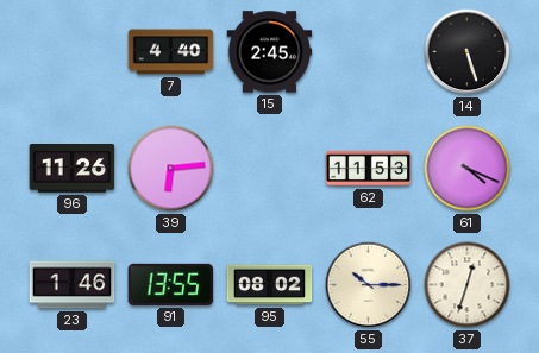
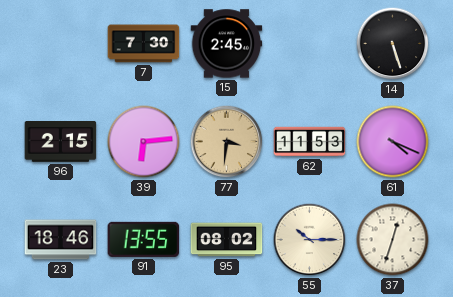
7: 4:40 -> 7:30
96: 11:26 -> 2:15
77: none -> 3:31
23: 1:46 -> 18:46
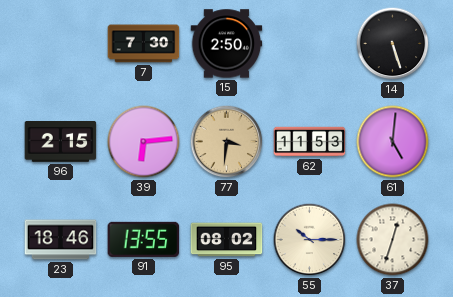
15: 2:45 -> 2:50
61: 4:19 -> 5:01
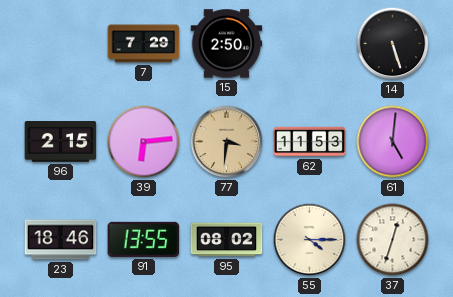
7: 7:30 -> 7:29
55: 10:15 -> 4:15
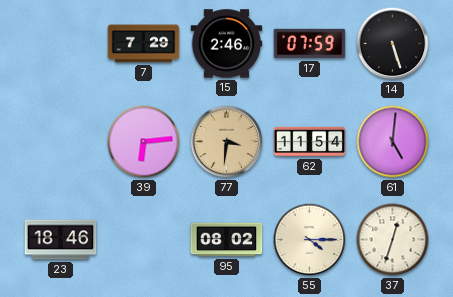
15: 2:50 -> 2:46
17: none -> 07:59
96: 2:15 -> none
62: 11:53 -> 11:54
91: 13:55 -> none
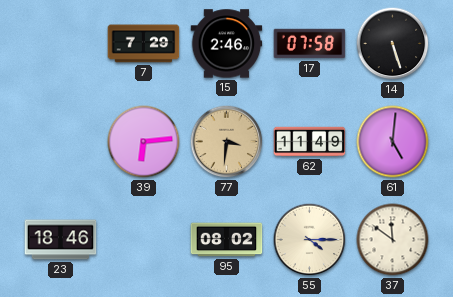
17: 07:59 -> 07:58
62: 11:54 -> 11:49
37: 12:33 -> 11:51
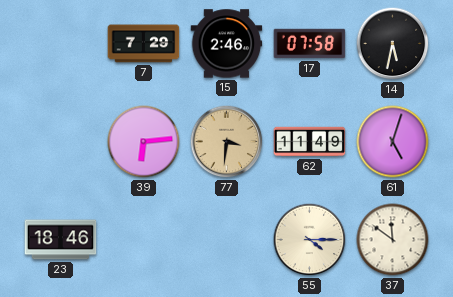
14: 5:27 -> 5:32
61: 5:01 -> 5:03
95: 08:02 -> none
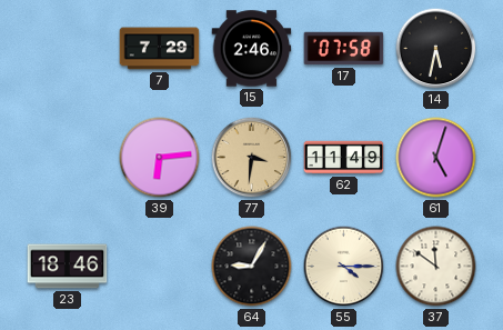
64: none -> 9:05
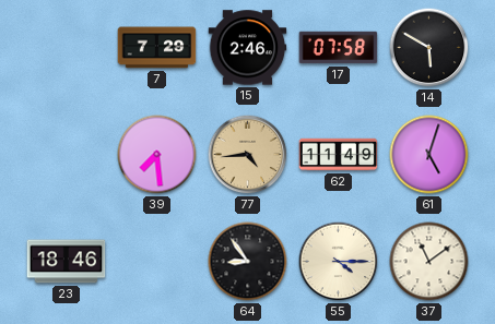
14: 5:32 -> 5:50
39: 6:14 -> 7:29
77: 3:31 -> 4:44
64: 9:05 -> 8:54
37: 11:51 -> 11:09
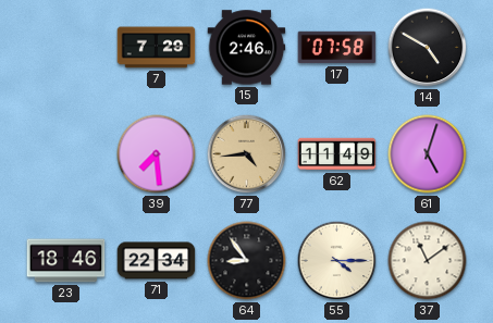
14: 5:50 -> 4:50
71: none -> 22:34
